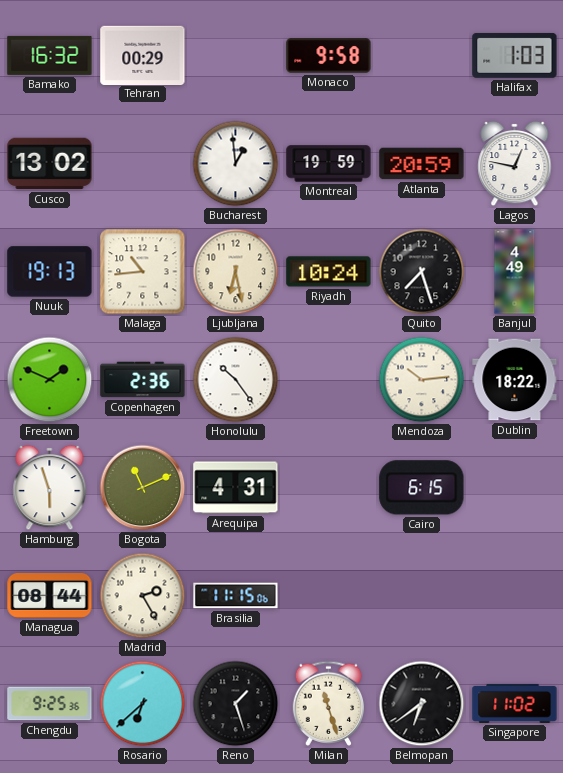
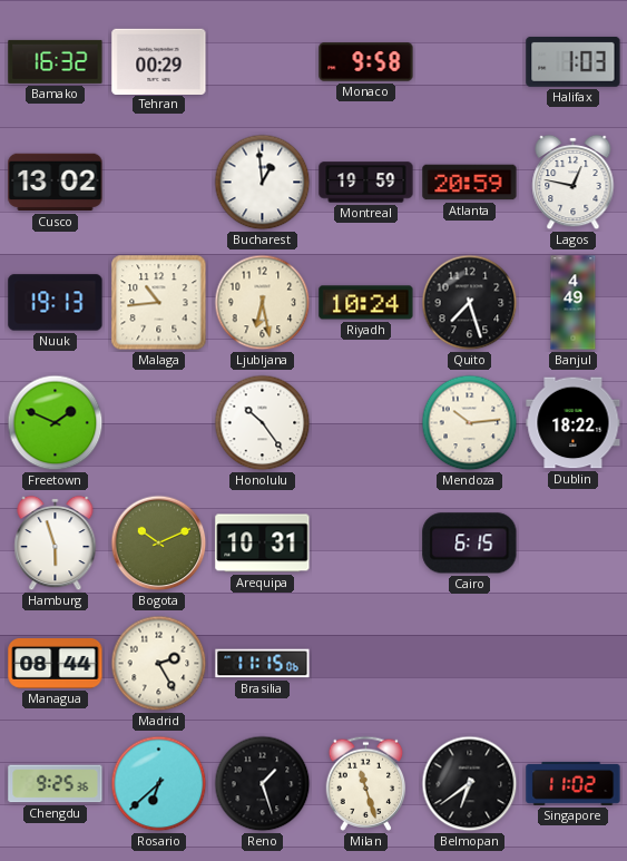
Copenhagen: 2:36 -> none
Bogota: 11:11 -> 10:11
Arequipa: 4:31 -> 10:31
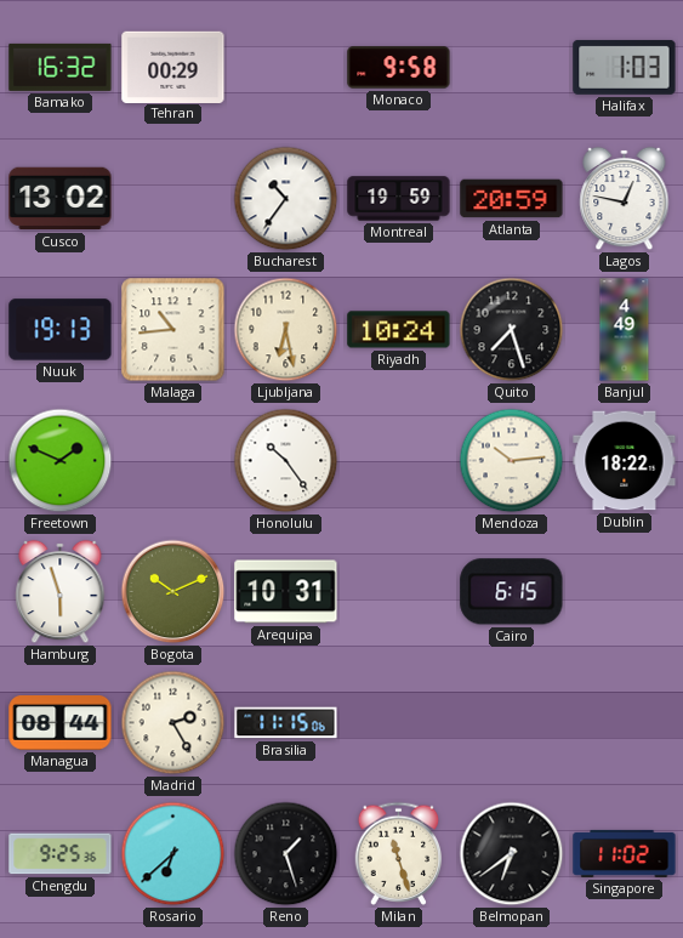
Bucharest: 12:59 -> 10:36
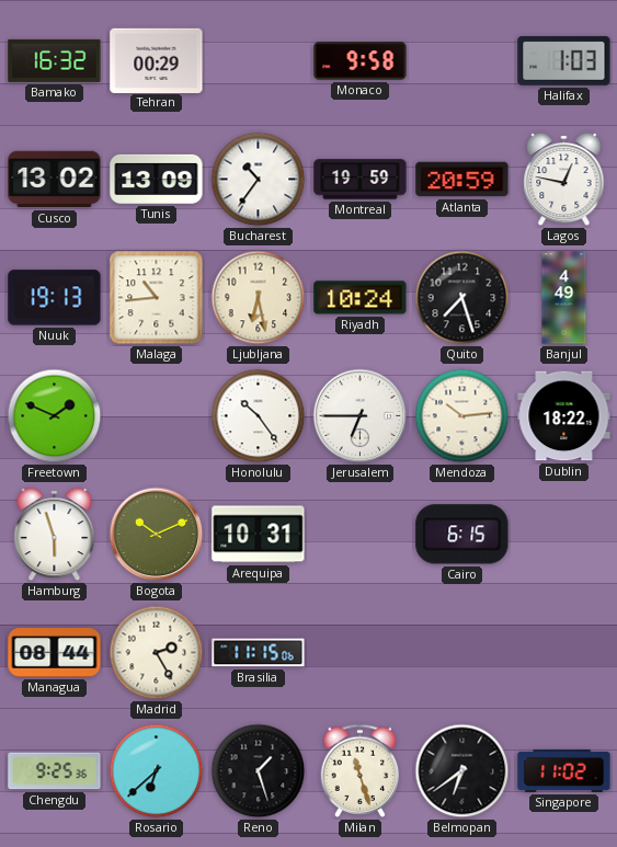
Tunis: none -> 13:09
Jerusalem: none -> 6:45
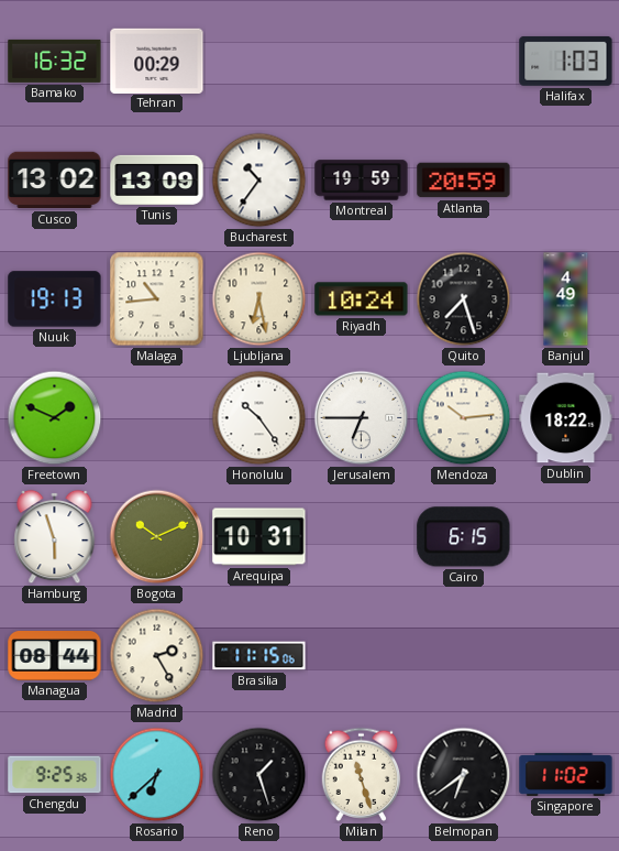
Monaco: 9:58 -> none
Lagos: 12:47 -> none
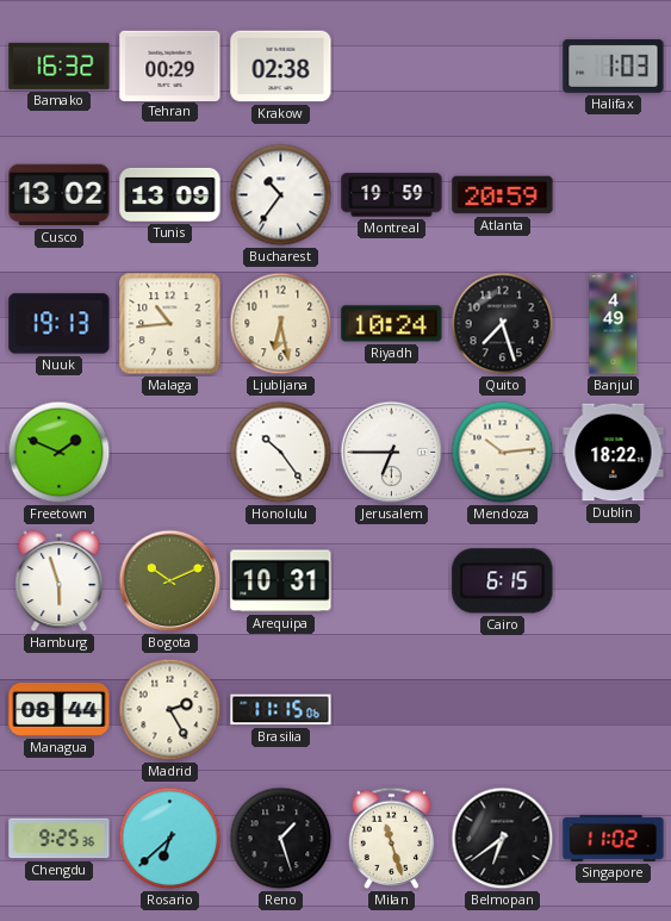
Krakow: none -> 02:38
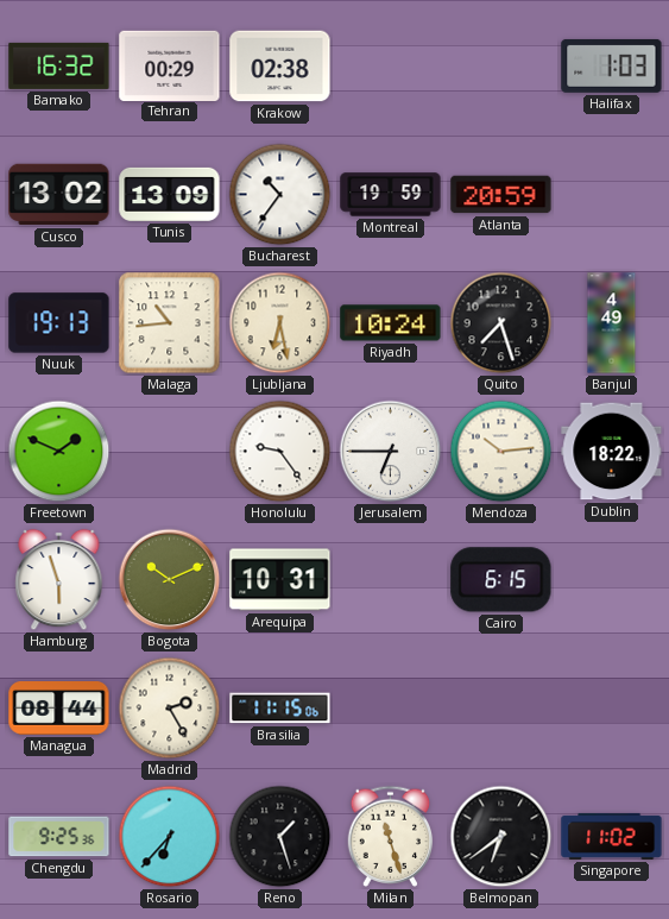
Honolulu: 10:24 -> 9:24
Rosario: 6:38 -> 6:37
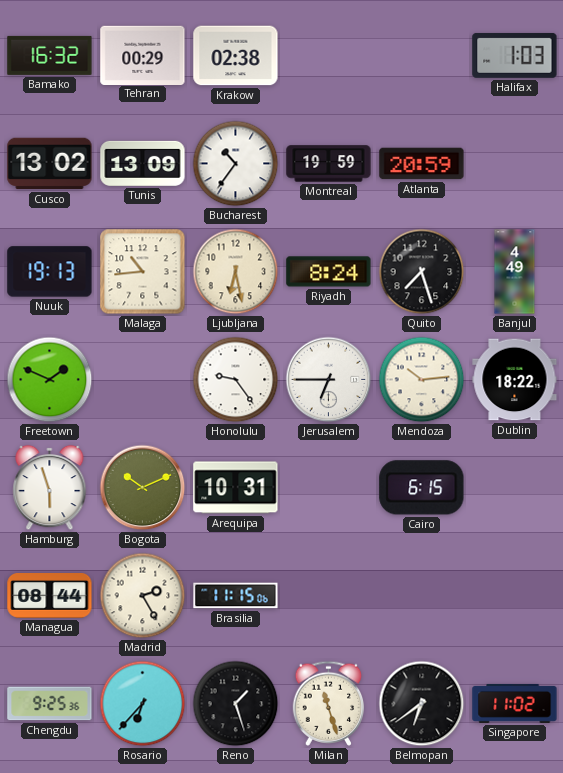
Riyadh: 10:24 -> 8:24
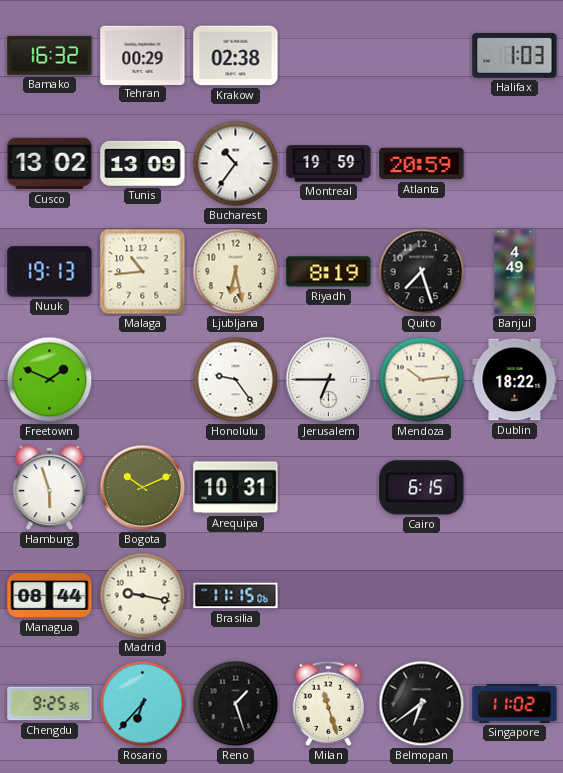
Riyadh: 8:24 -> 8:19
Madrid: 2:25 -> 9:17
